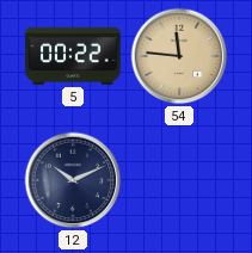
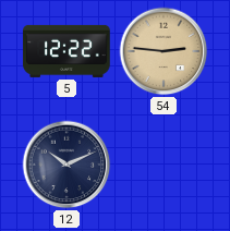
5: 00:22 -> 12:22
54: 11:46 -> 2:46
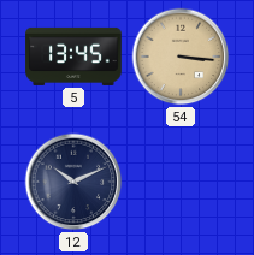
5: 12:22 -> 13:45
54: 2:46 -> 3:16
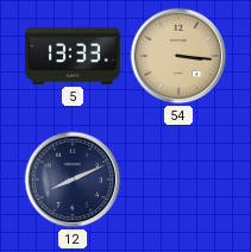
5: 13:45 -> 13:33
12: 10:11 -> 8:11
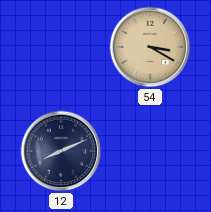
5: 13:33 -> none
54: 3:16 -> 3:20
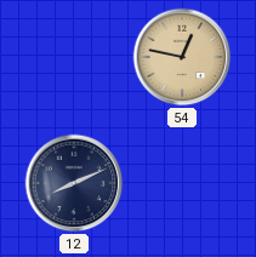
54: 3:20 -> 12:47
